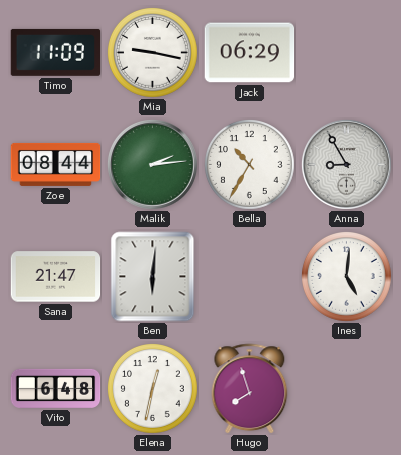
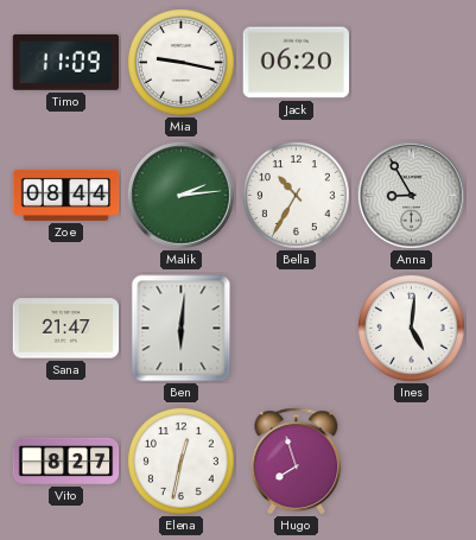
Jack: 06:29 -> 06:20
Vito: 6:48 -> 8:27
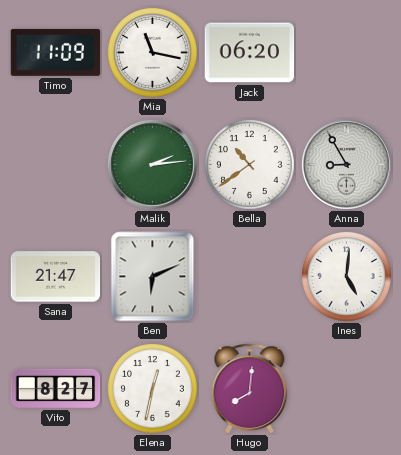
Mia: 9:17 -> 11:17
Zoe: 08:44 -> none
Bella: 10:35 -> 10:39
Ben: 6:01 -> 6:11
Hugo: 7:57 -> 8:01
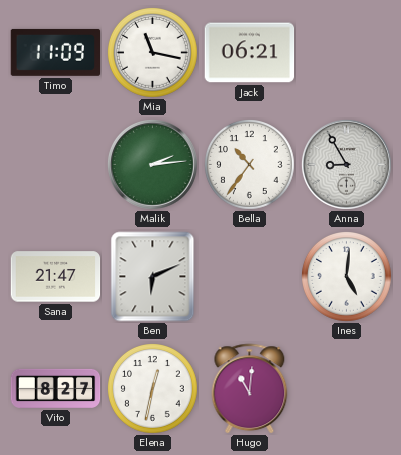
Jack: 06:20 -> 06:21
Bella: 10:39 -> 10:36
Hugo: 8:01 -> 11:01
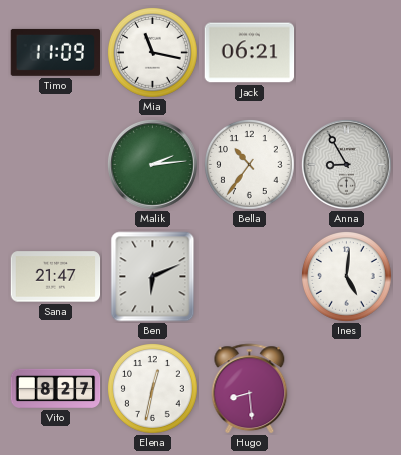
Hugo: 11:01 -> 8:29
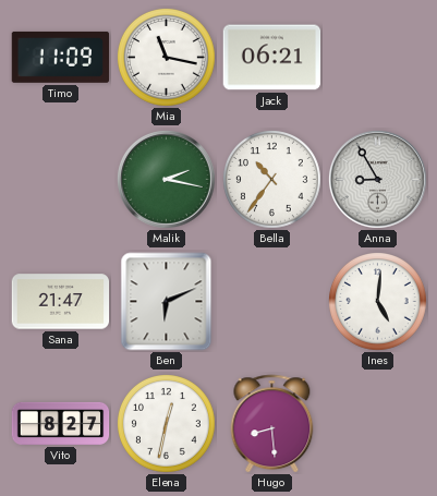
Malik: 2:14 -> 2:17
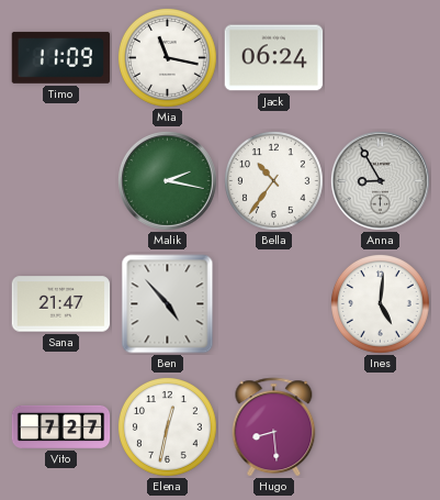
Jack: 06:21 -> 06:24
Ben: 6:11 -> 4:53
Vito: 8:27 -> 7:27
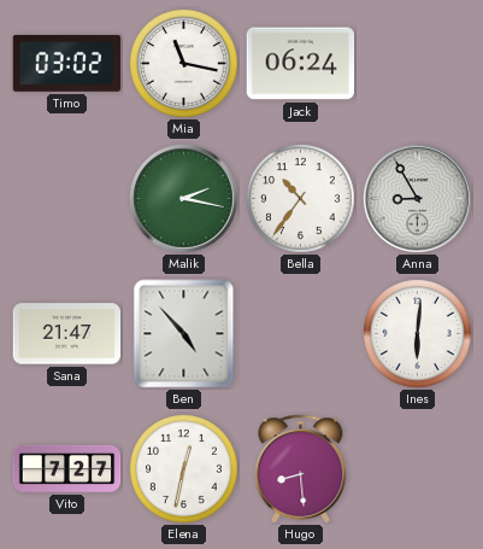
Timo: 11:09 -> 03:02
Ines: 5:01 -> 6:01
